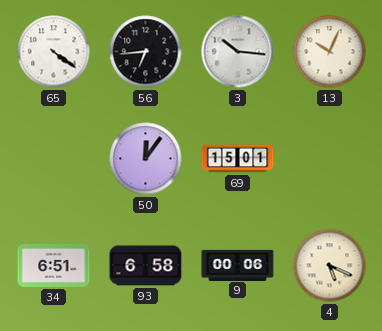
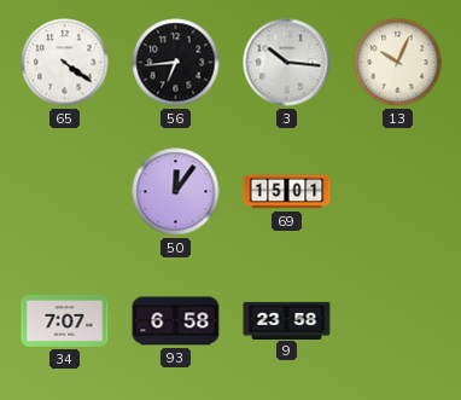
34: 6:51 -> 7:07
9: 00:06 -> 23:58
4: 5:19 -> none
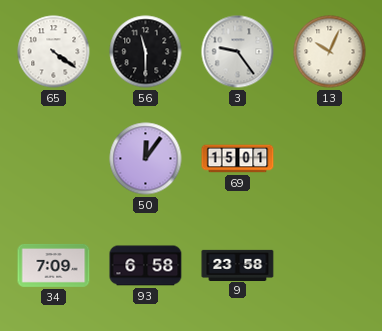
56: 6:44 -> 11:30
3: 10:16 -> 9:24
34: 7:07 -> 7:09
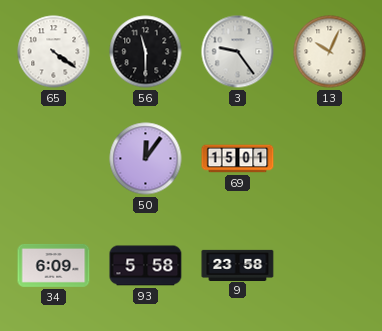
34: 7:09 -> 6:09
93: 6:58 -> 5:58
